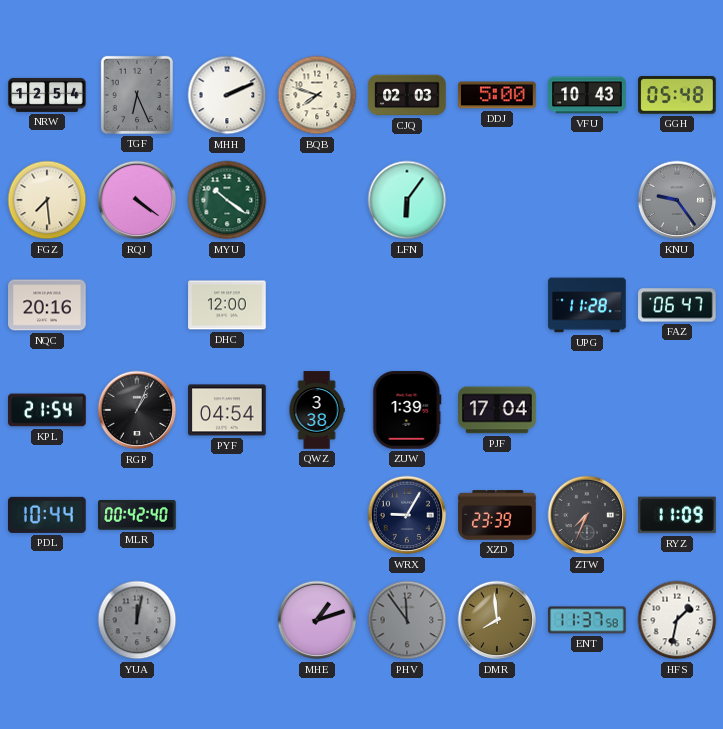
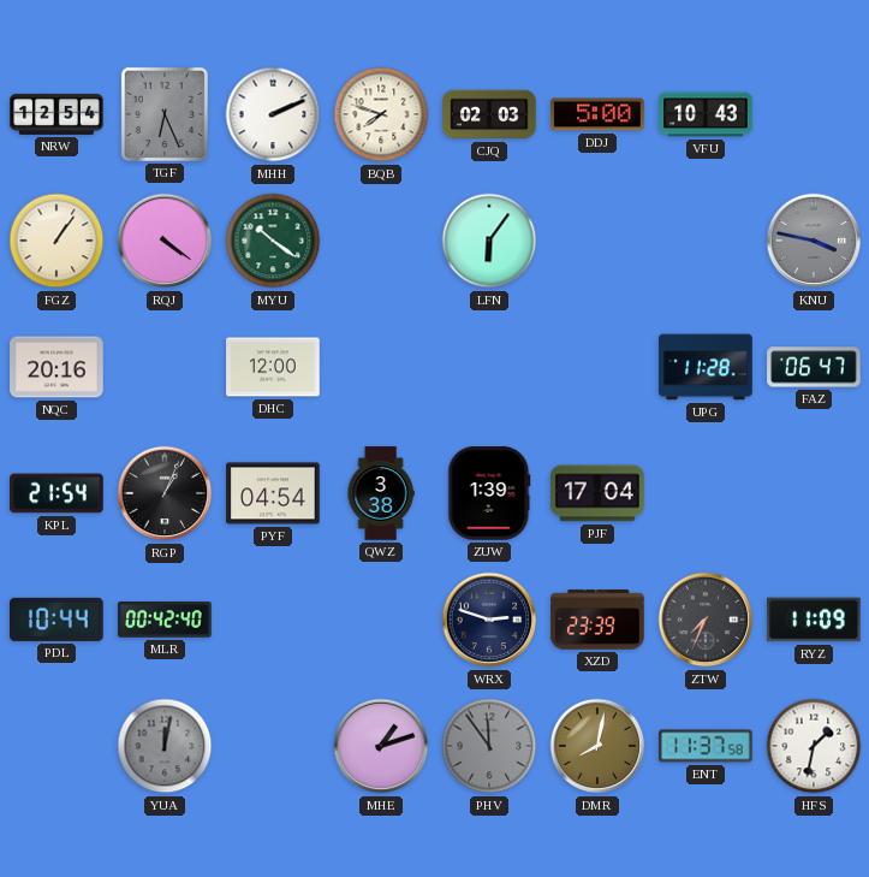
GGH: 05:48 -> none
FGZ: 7:29 -> 1:06
KNU: 9:24 -> 3:47
WRX: 9:05 -> 2:48
DMR: 7:59 -> 8:02
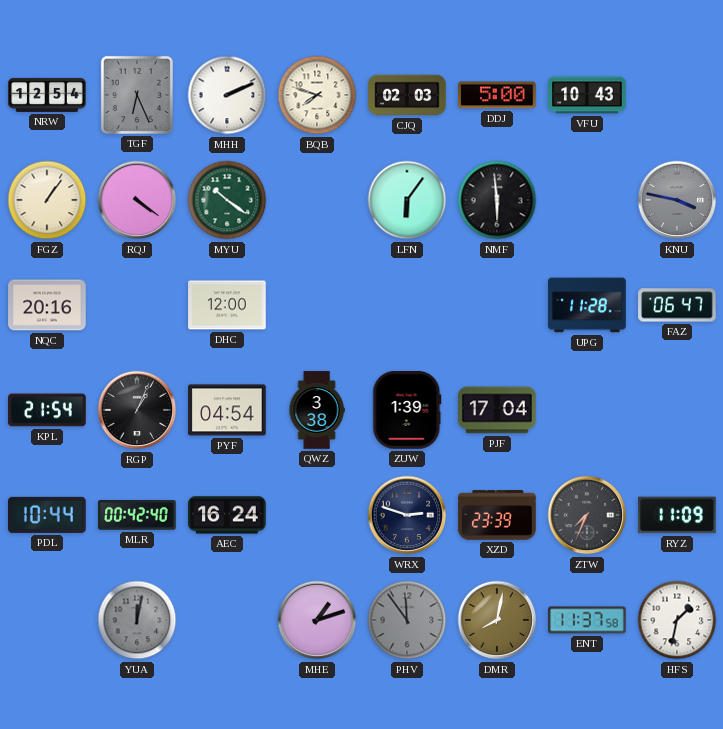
NMF: none -> 5:59
AEC: none -> 16:24
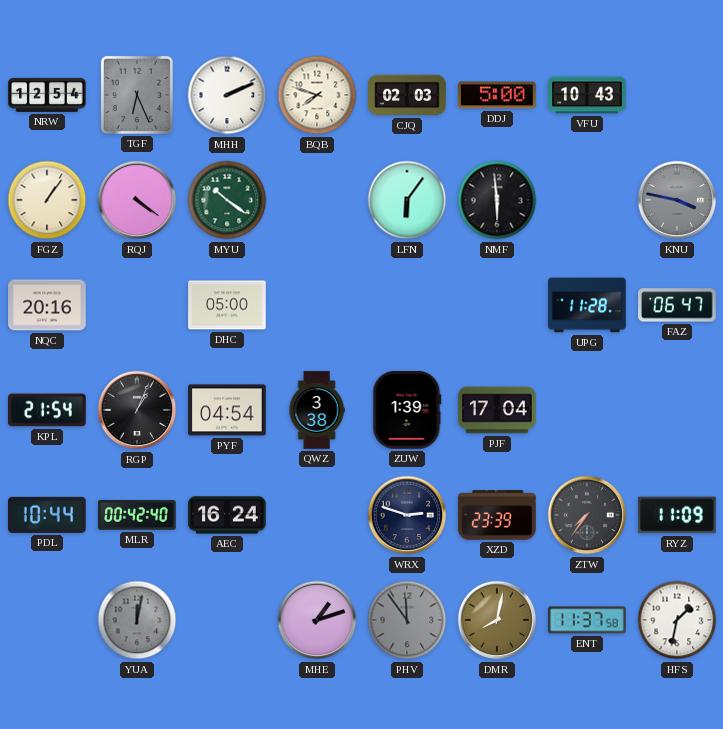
DHC: 12:00 -> 05:00
ZTW: 7:34 -> 7:36
